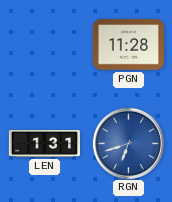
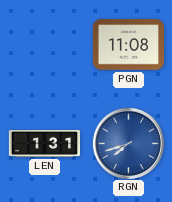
PGN: 11:28 -> 11:08
RGN: 6:42 -> 7:42
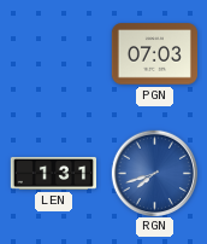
PGN: 11:08 -> 07:03
